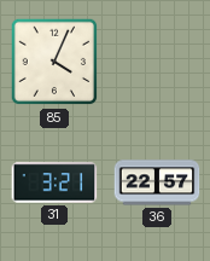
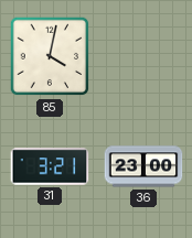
85: 4:04 -> 4:02
36: 22:57 -> 23:00
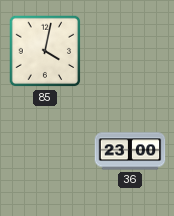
31: 3:21 -> none
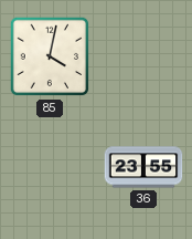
36: 23:00 -> 23:55
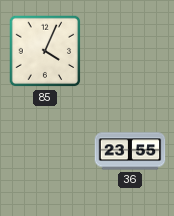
85: 4:02 -> 4:04
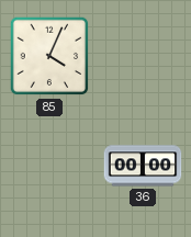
36: 23:55 -> 00:00
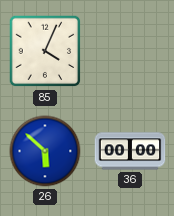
26: none -> 5:52
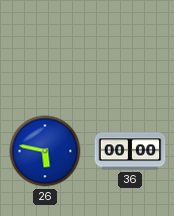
85: 4:04 -> none
26: 5:52 -> 5:47
